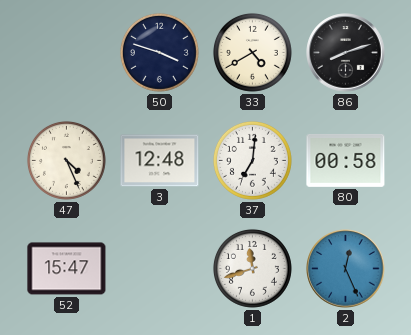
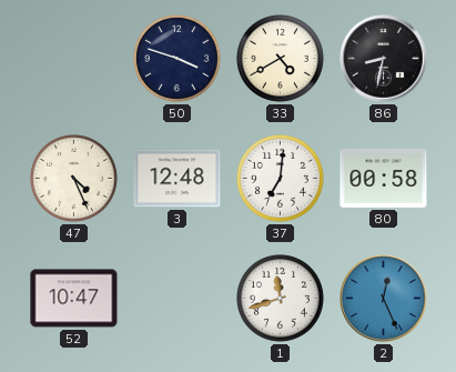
86: 8:12 -> 8:32
52: 15:47 -> 10:47
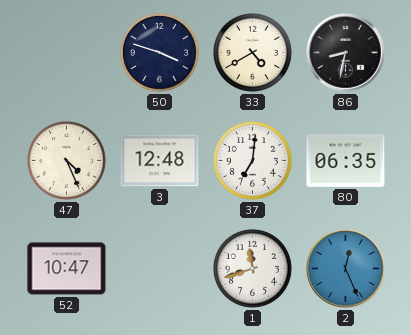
80: 00:58 -> 06:35
